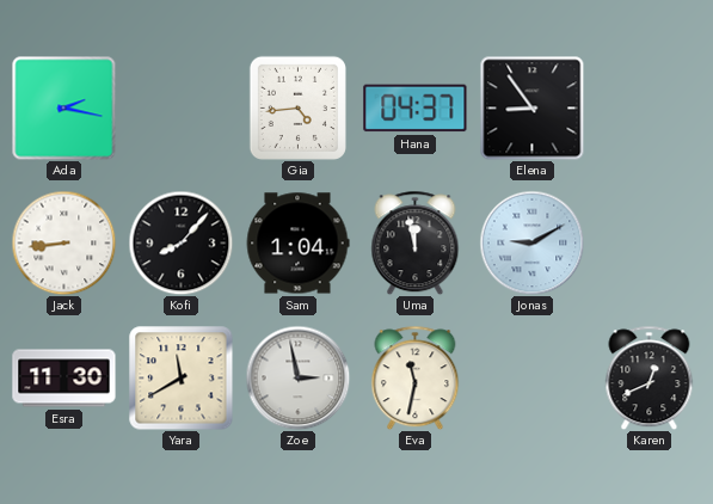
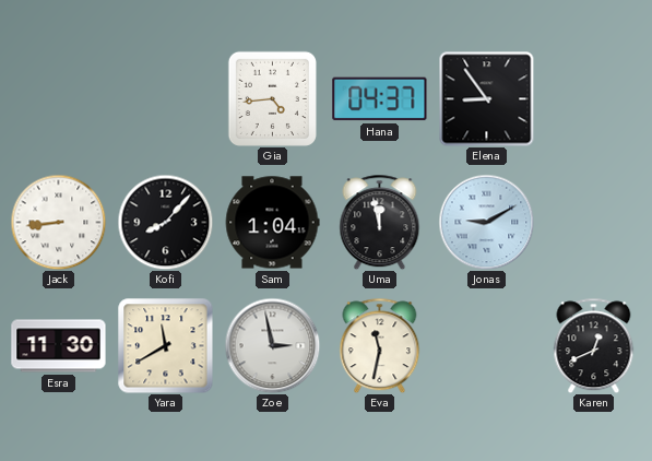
Ada: 2:17 -> none
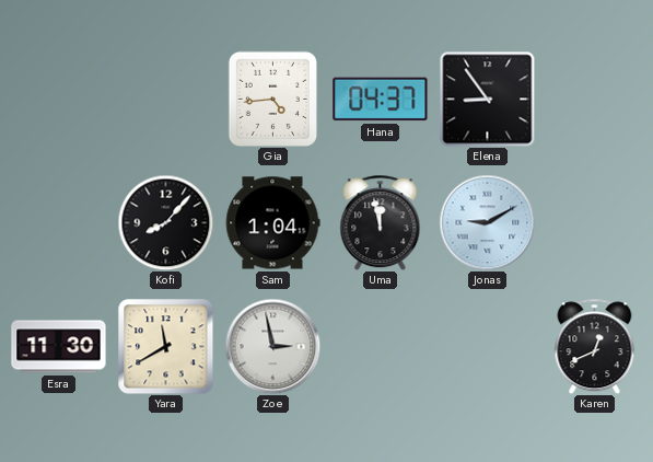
Jack: 8:44 -> none
Eva: 11:32 -> none
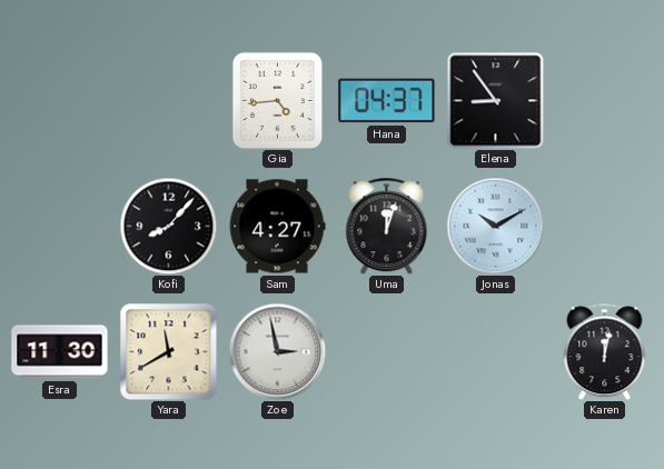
Sam: 1:04 -> 4:27
Uma: 11:58 -> 12:03
Jonas: 9:10 -> 10:10
Karen: 12:41 -> 12:02
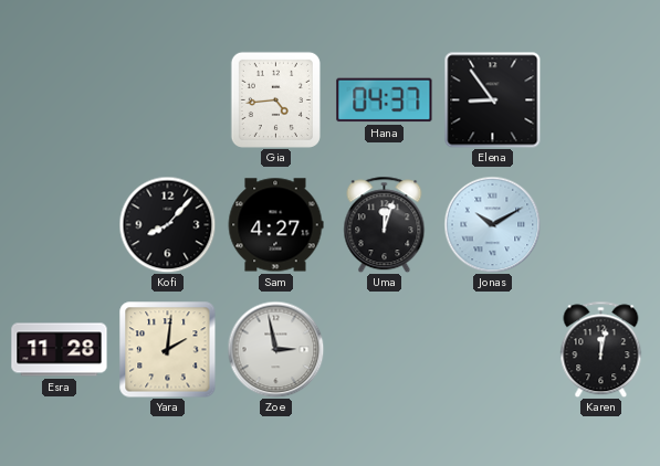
Esra: 11:30 -> 11:28
Yara: 11:40 -> 2:01
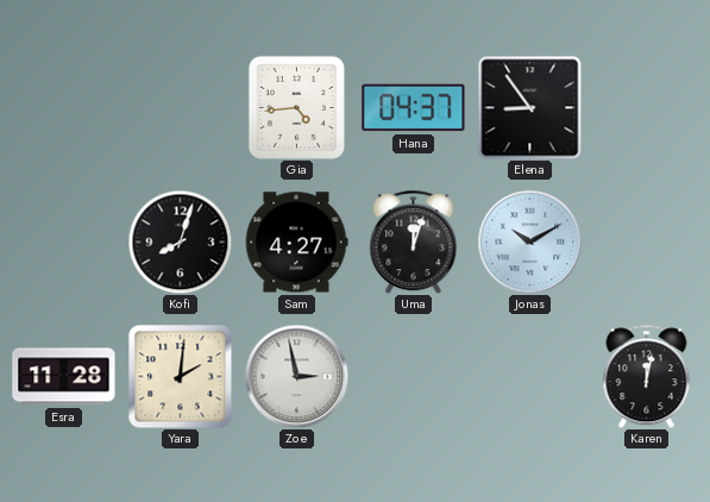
Kofi: 8:07 -> 8:03
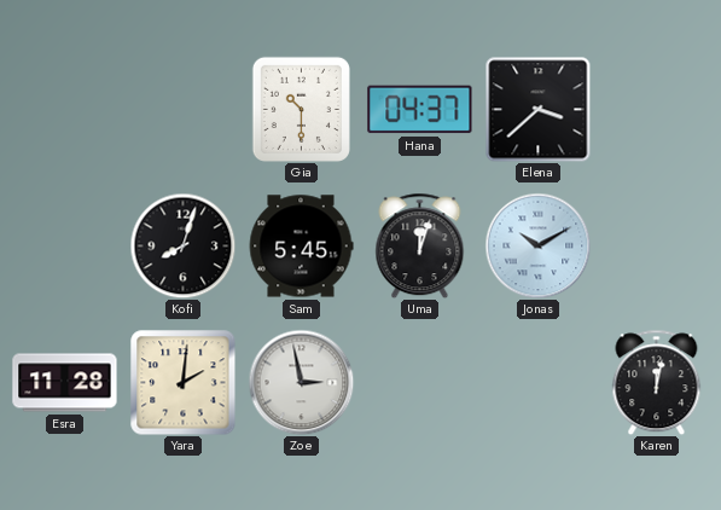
Gia: 4:44 -> 10:30
Elena: 8:54 -> 3:38
Sam: 4:27 -> 5:45
